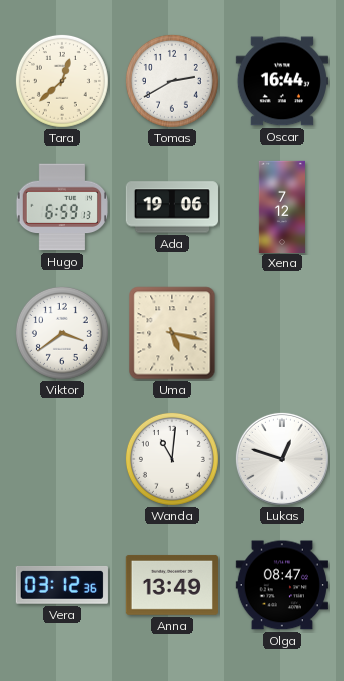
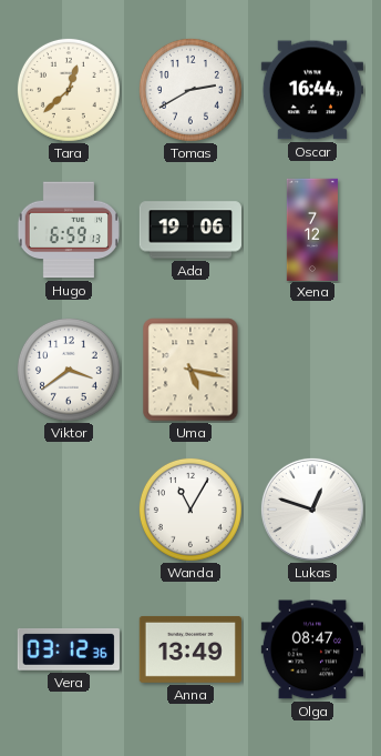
Wanda: 11:01 -> 11:05
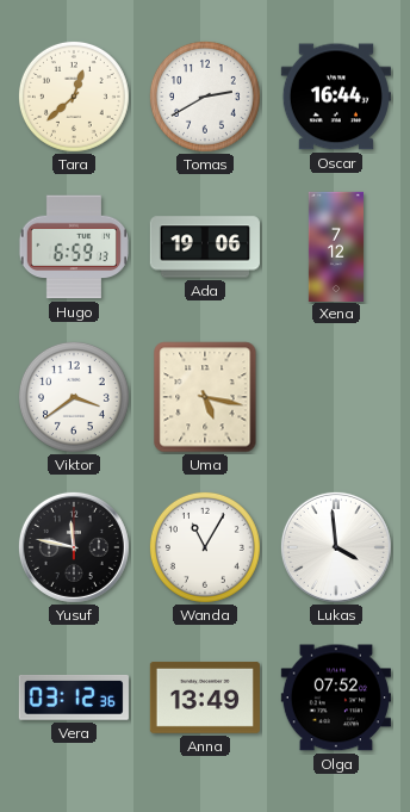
Yusuf: none -> 11:47
Lukas: 12:48 -> 3:59
Olga: 08:47 -> 07:52
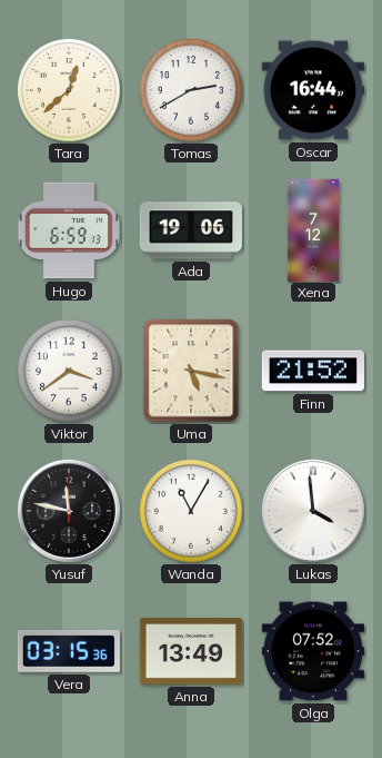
Finn: none -> 21:52
Vera: 03:12 -> 03:15
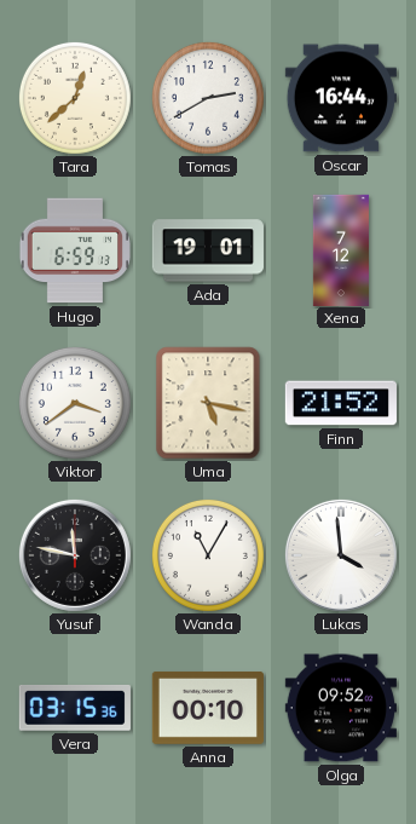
Ada: 19:06 -> 19:01
Anna: 13:49 -> 00:10
Olga: 07:52 -> 09:52
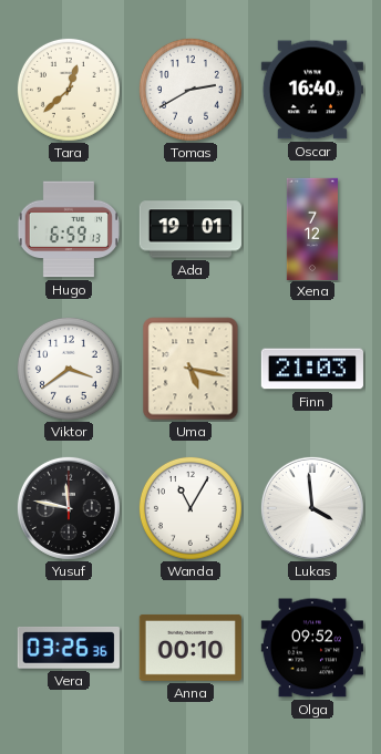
Oscar: 16:44 -> 16:40
Finn: 21:52 -> 21:03
Vera: 03:15 -> 03:26
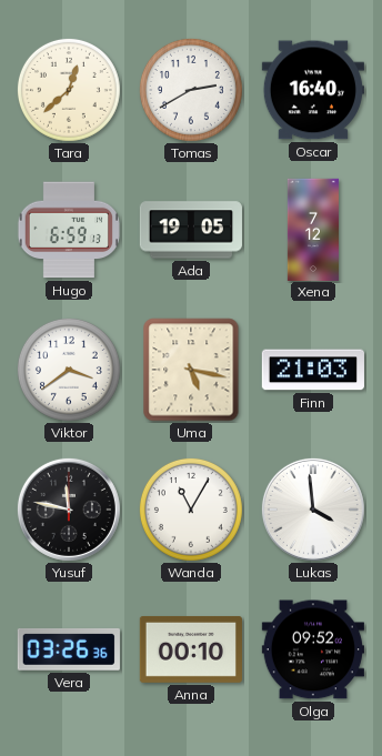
Ada: 19:01 -> 19:05
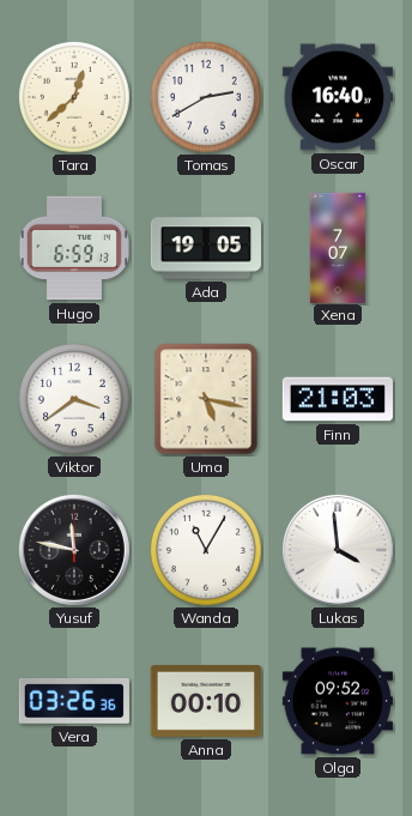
Xena: 7:12 -> 7:07
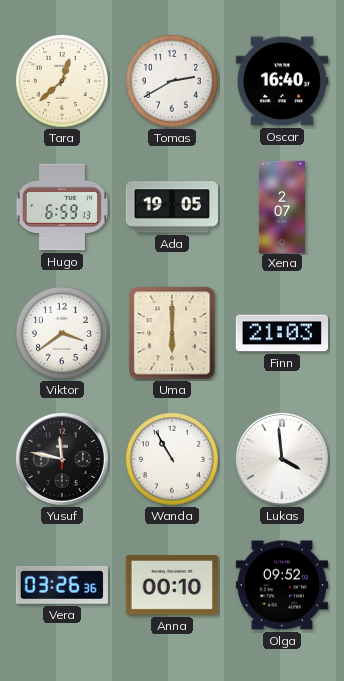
Xena: 7:07 -> 2:07
Uma: 5:17 -> 6:00
Wanda: 11:05 -> 10:55
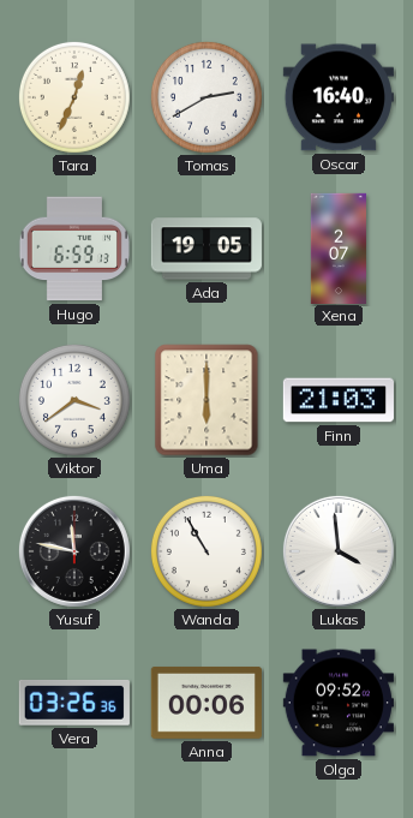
Tara: 12:38 -> 12:34
Anna: 00:10 -> 00:06
